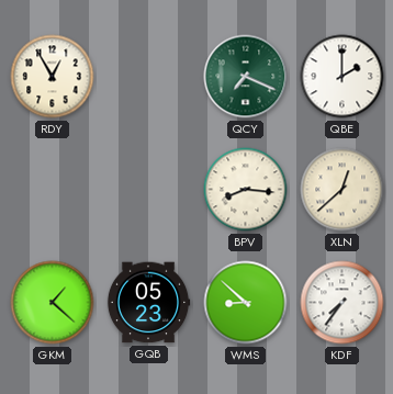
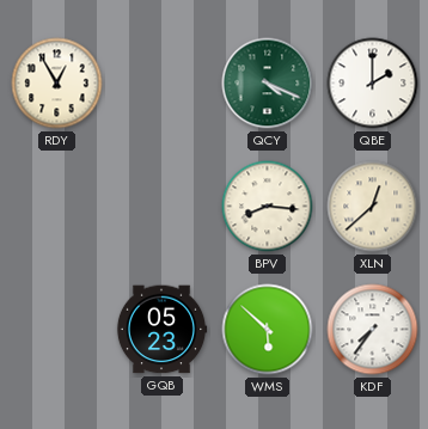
QCY: 7:19 -> 4:19
GKM: 1:22 -> none
WMS: 8:52 -> 5:52
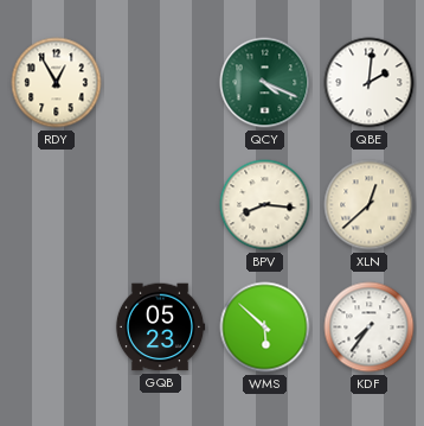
QBE: 2:00 -> 2:01
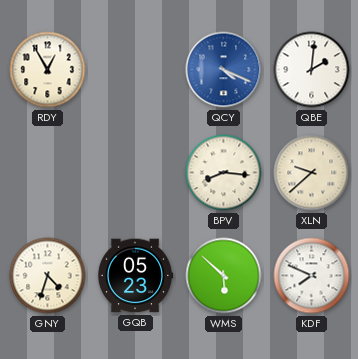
QCY dial: green -> blue
XLN: 12:38 -> 9:38
GNY: none -> 4:33
KDF: 7:36 -> 7:49
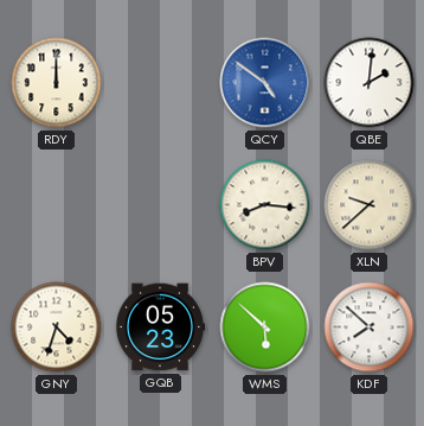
RDY: 12:55 -> 12:00
QCY: 4:19 -> 4:51
KDF: 7:49 -> 7:52
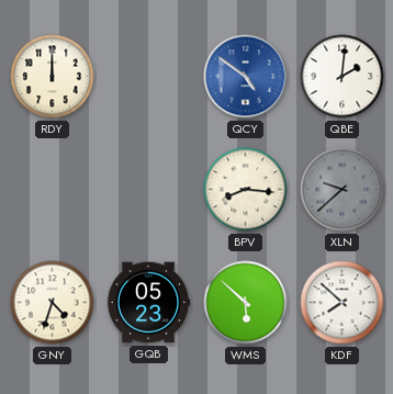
XLN dial: cream -> grey
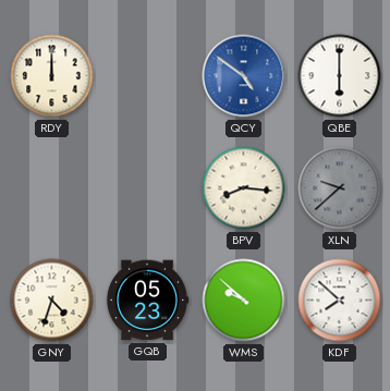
QBE: 2:01 -> 6:00
WMS: 5:52 -> 9:52
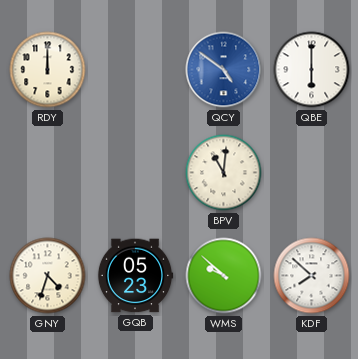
BPV: 8:16 -> 11:01
XLN: 9:38 -> none
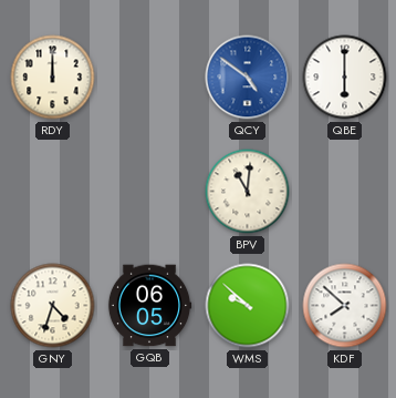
GQB: 05:23 -> 06:05
